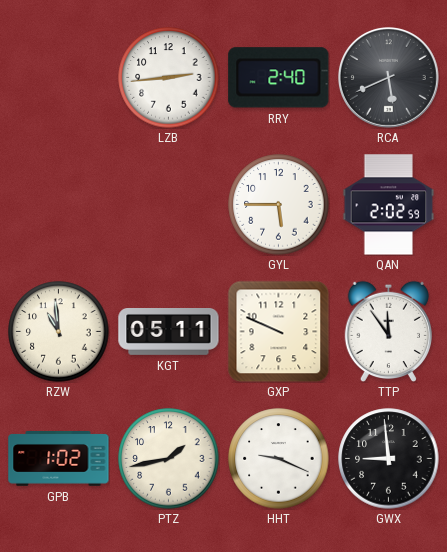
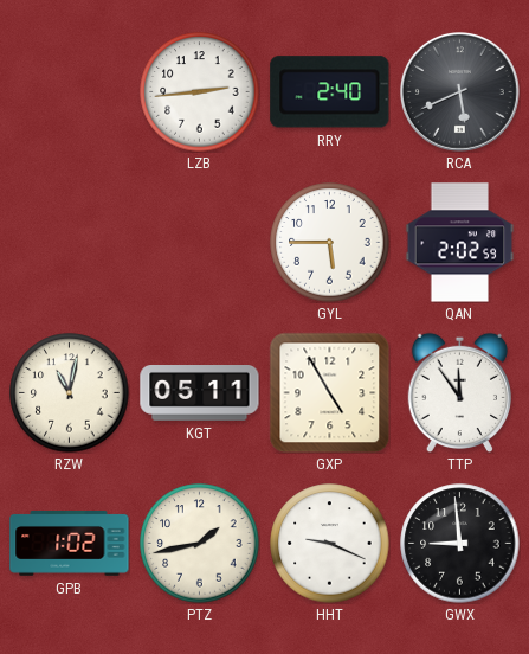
RZW: 10:59 -> 11:02
GXP: 9:49 -> 4:55
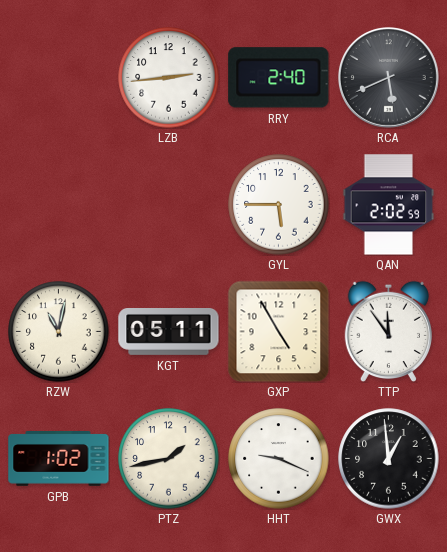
GWX: 8:59 -> 12:59
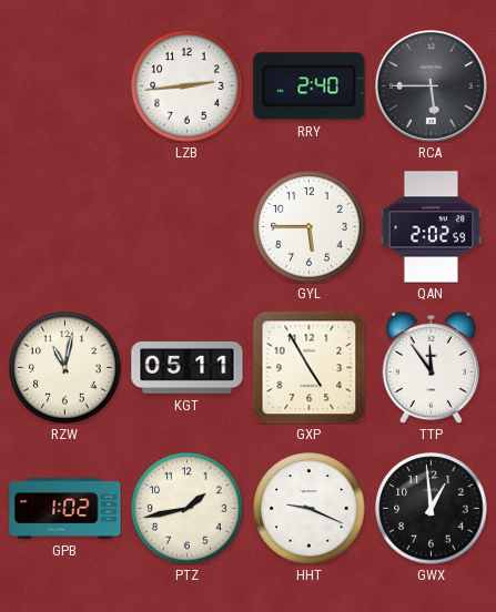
RCA: 5:41 -> 5:45
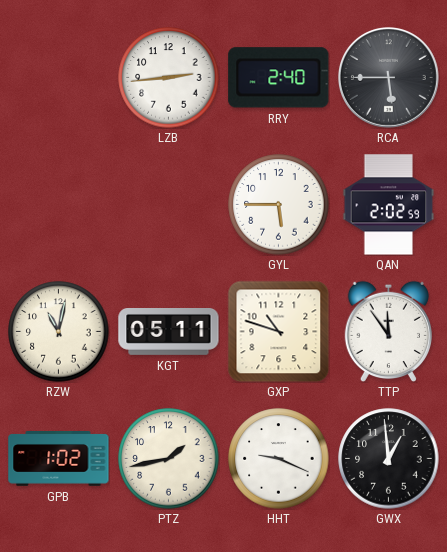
GXP: 4:55 -> 10:48
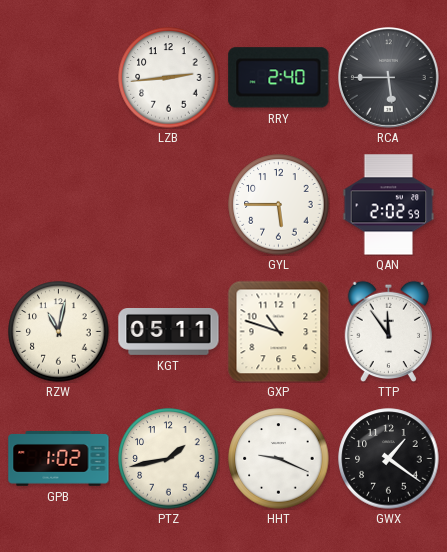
GWX: 12:59 -> 1:21
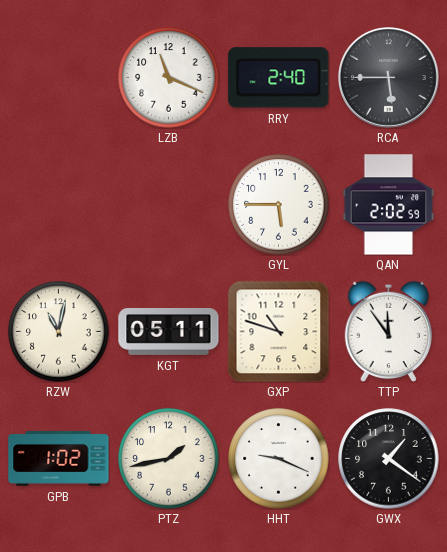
LZB: 2:44 -> 11:19
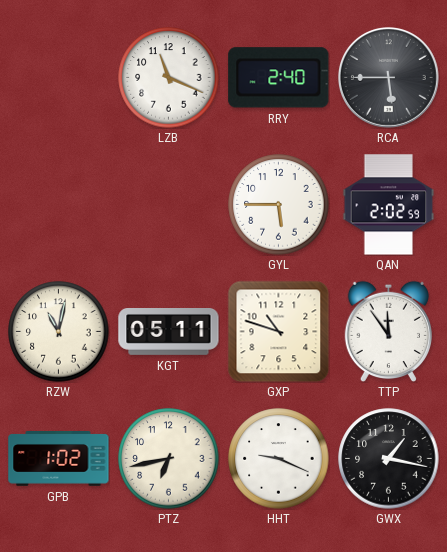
PTZ: 1:43 -> 6:43
GWX: 1:21 -> 1:17
